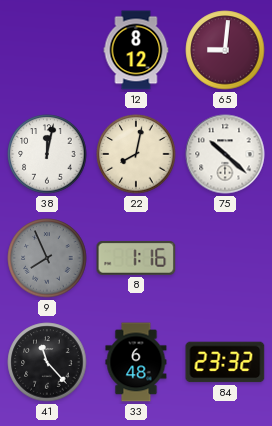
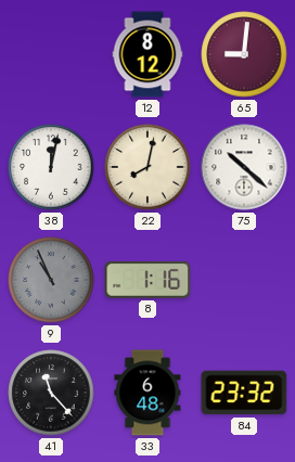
9: 7:56 -> 10:56
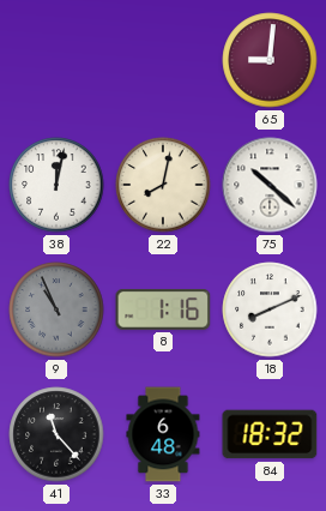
12: 8:12 -> none
18: none -> 8:11
84: 23:32 -> 18:32
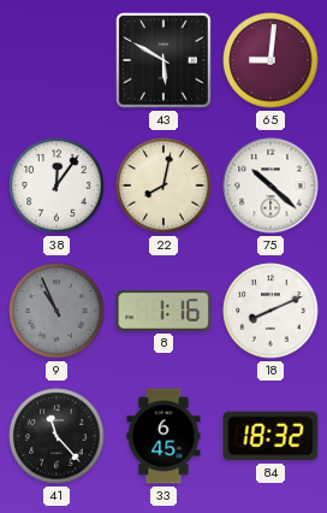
43: none -> 5:50
38: 12:02 -> 12:06
33: 6:48 -> 6:45
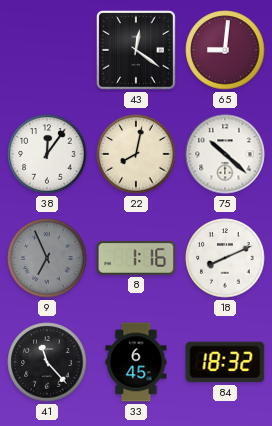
43: 5:50 -> 12:21
9: 10:56 -> 6:56
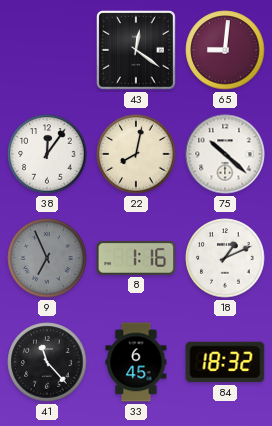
18: 8:11 -> 1:11
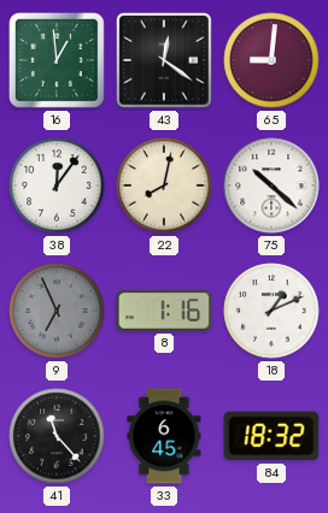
16: none -> 12:59
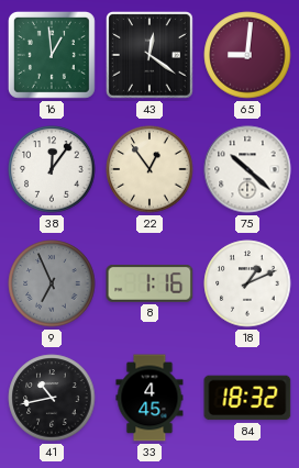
22: 8:02 -> 12:54
41: 11:23 -> 10:43
33: 6:45 -> 4:45
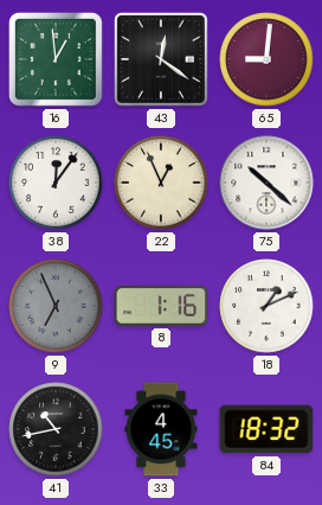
22: 12:54 -> 12:56
